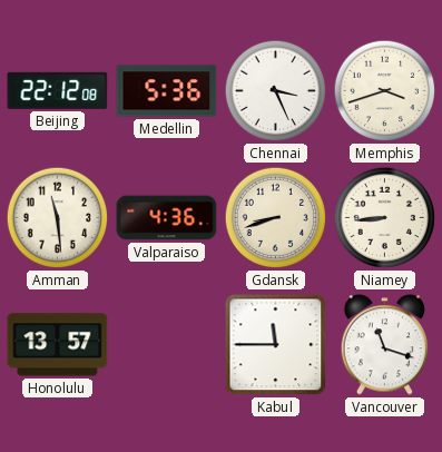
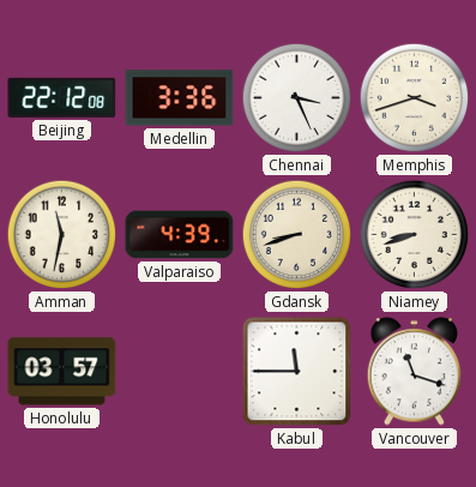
Medellin: 5:36 -> 3:36
Amman: 11:29 -> 11:32
Valparaiso: 4:36 -> 4:39
Niamey: 8:44 -> 8:42
Honolulu: 13:57 -> 03:57
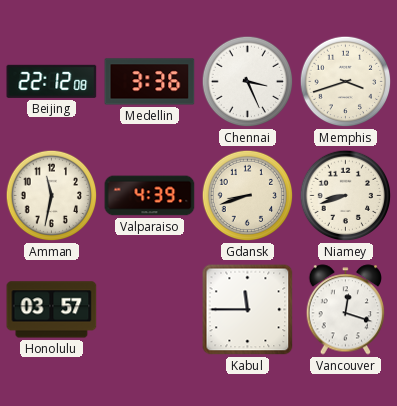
Vancouver: 11:18 -> 12:18
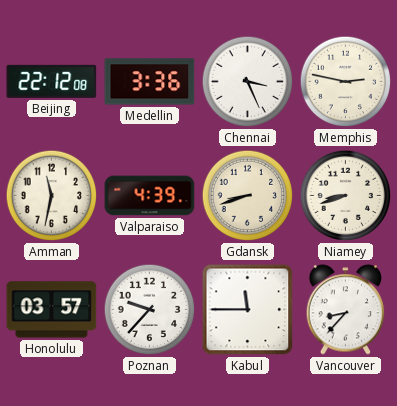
Memphis: 3:42 -> 2:47
Poznan: none -> 9:37
Vancouver: 12:18 -> 8:37
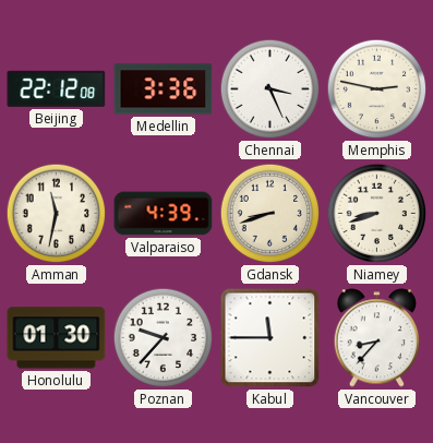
Honolulu: 03:57 -> 01:30
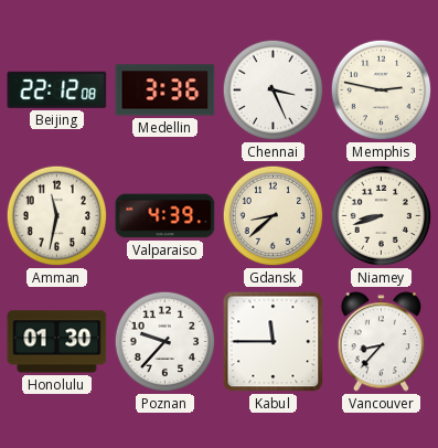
Gdansk: 8:42 -> 8:38
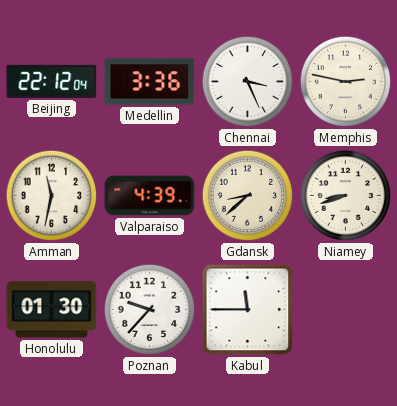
Beijing: 22:12:08 -> 22:12:04
Vancouver: 8:37 -> none
